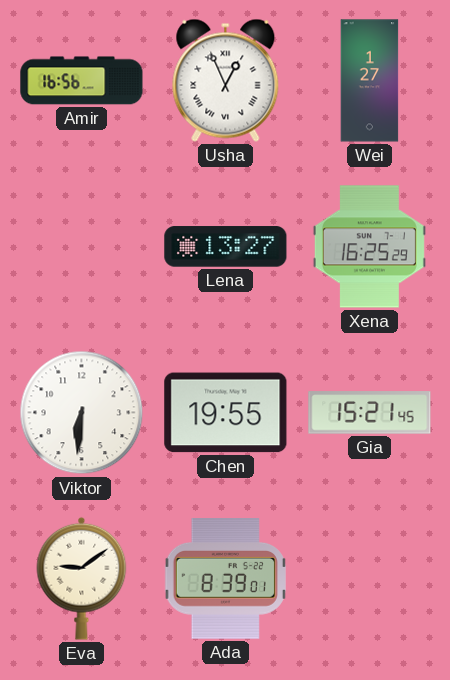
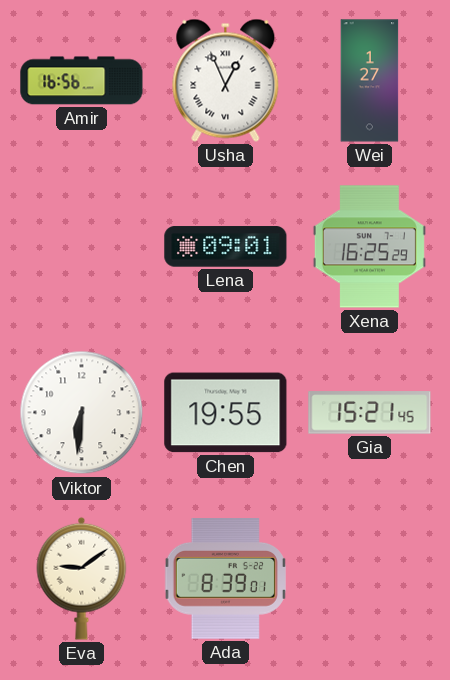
Lena: 13:27 -> 09:01
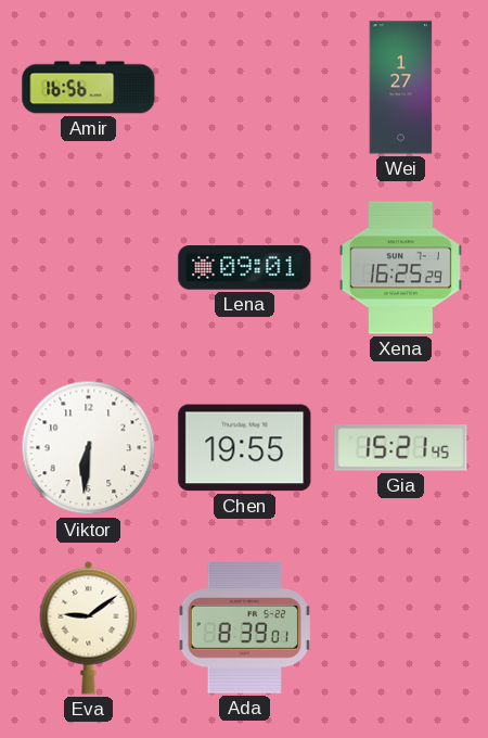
Usha: 12:56 -> none
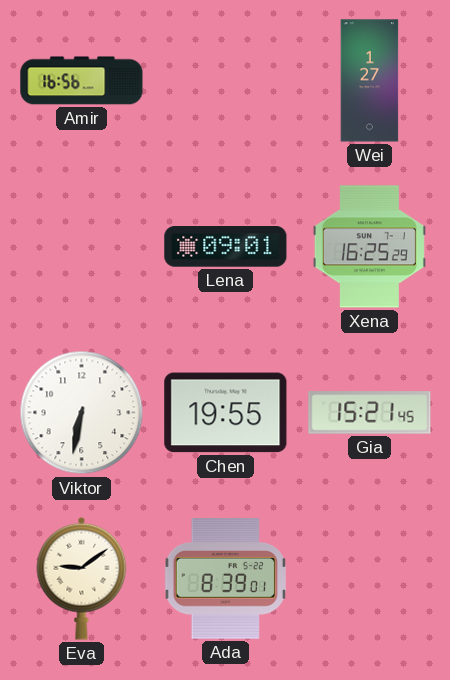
Viktor: 6:31 -> 6:32
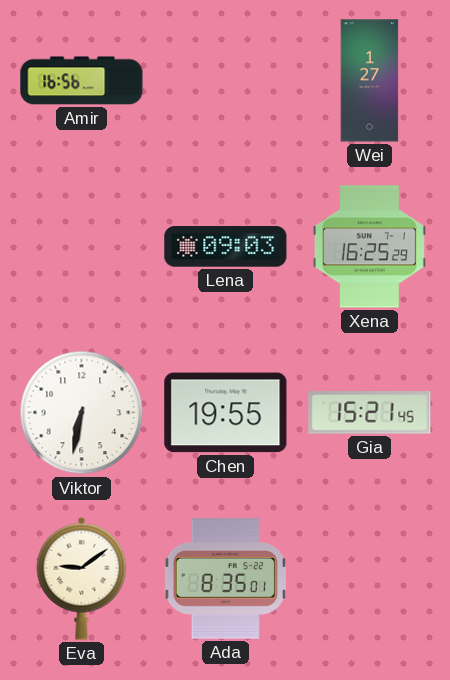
Lena: 09:01 -> 09:03
Ada: 8:39 -> 8:35
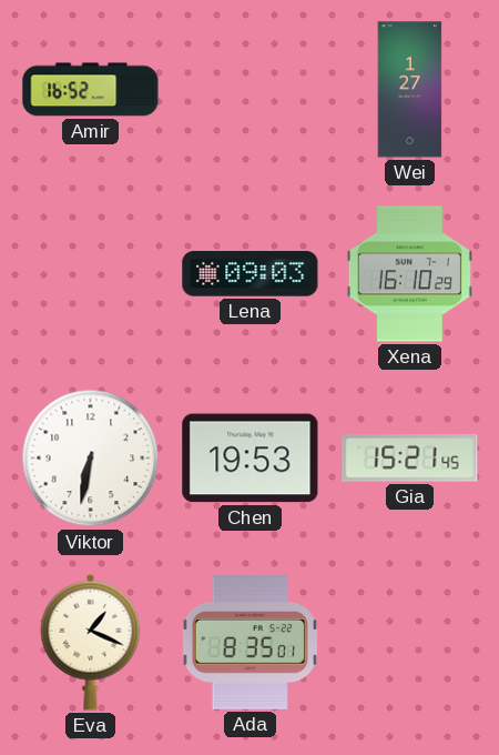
Amir: 16:56 -> 16:52
Xena: 16:25 -> 16:10
Chen: 19:55 -> 19:53
Eva: 9:09 -> 1:19
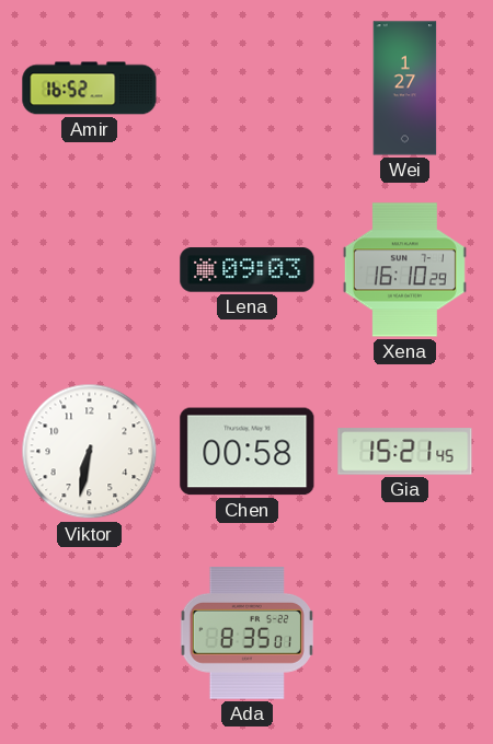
Chen: 19:53 -> 00:58
Eva: 1:19 -> none
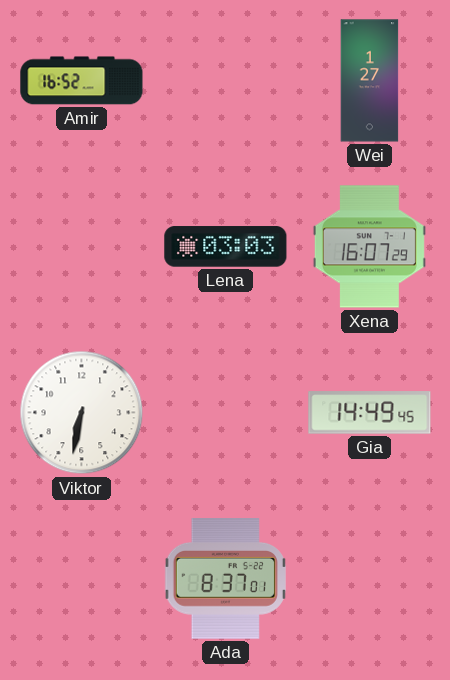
Lena: 09:03 -> 03:03
Xena: 16:10 -> 16:07
Chen: 00:58 -> none
Gia: 15:21 -> 14:49
Ada: 8:35 -> 8:37
